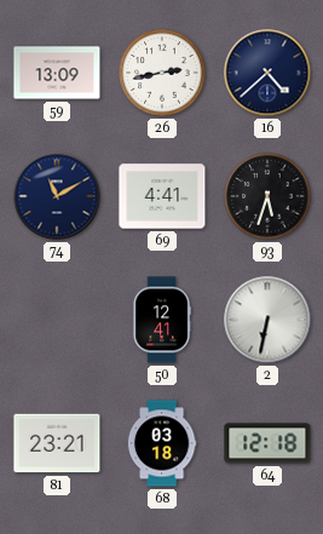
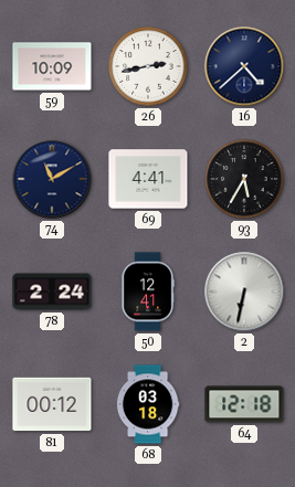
59: 13:09 -> 10:09
93: 5:33 -> 5:35
78: none -> 2:24
81: 23:21 -> 00:12
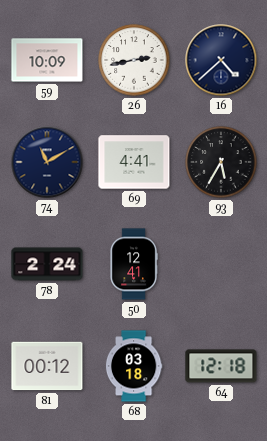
2: 6:32 -> none
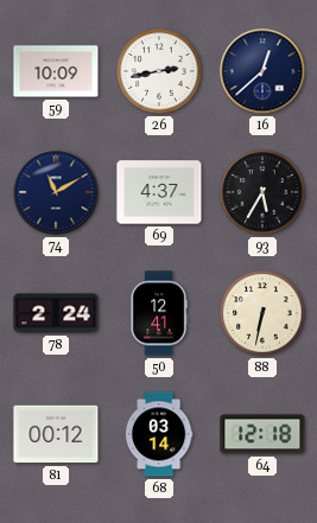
16: 4:38 -> 12:38
69: 4:41 -> 4:37
88: none -> 6:32
68: 03:18 -> 03:14
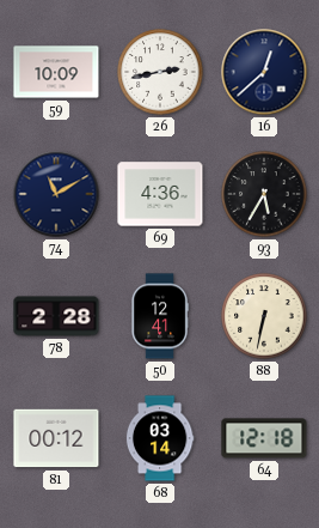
69: 4:37 -> 4:36
78: 2:24 -> 2:28
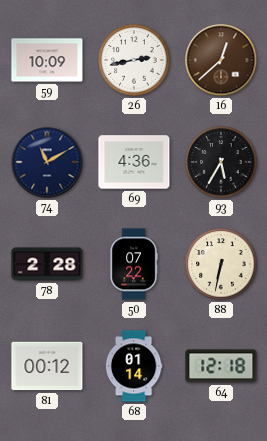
16 dial: navy -> brown
50: 12:41 -> 07:22
68: 03:14 -> 01:14
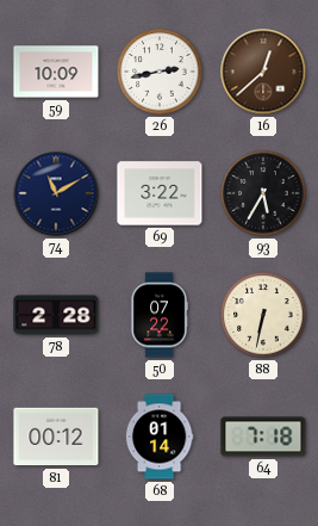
69: 4:36 -> 3:22
64: 12:18 -> 7:18
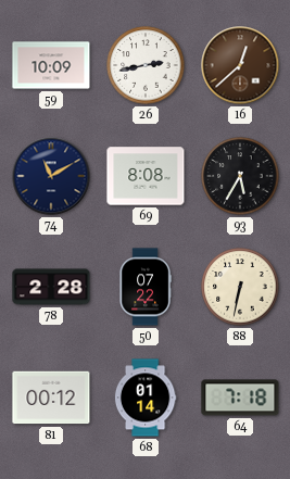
69: 3:22 -> 8:08
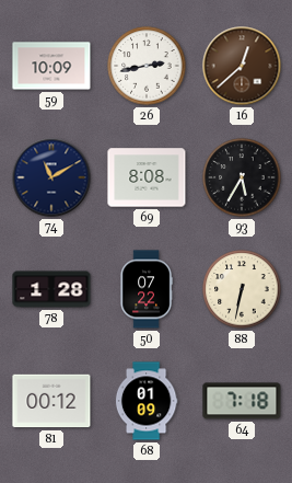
78: 2:28 -> 1:28
68: 01:14 -> 01:09
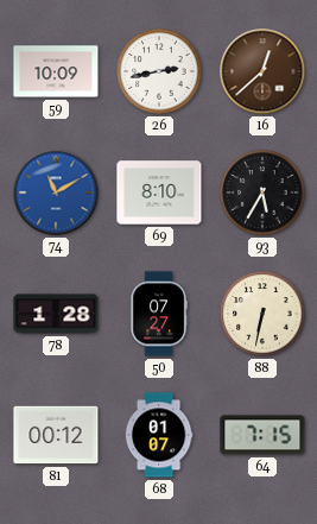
74 dial: navy -> blue
69: 8:08 -> 8:10
50: 07:22 -> 07:27
68: 01:09 -> 01:07
64: 7:18 -> 7:15
